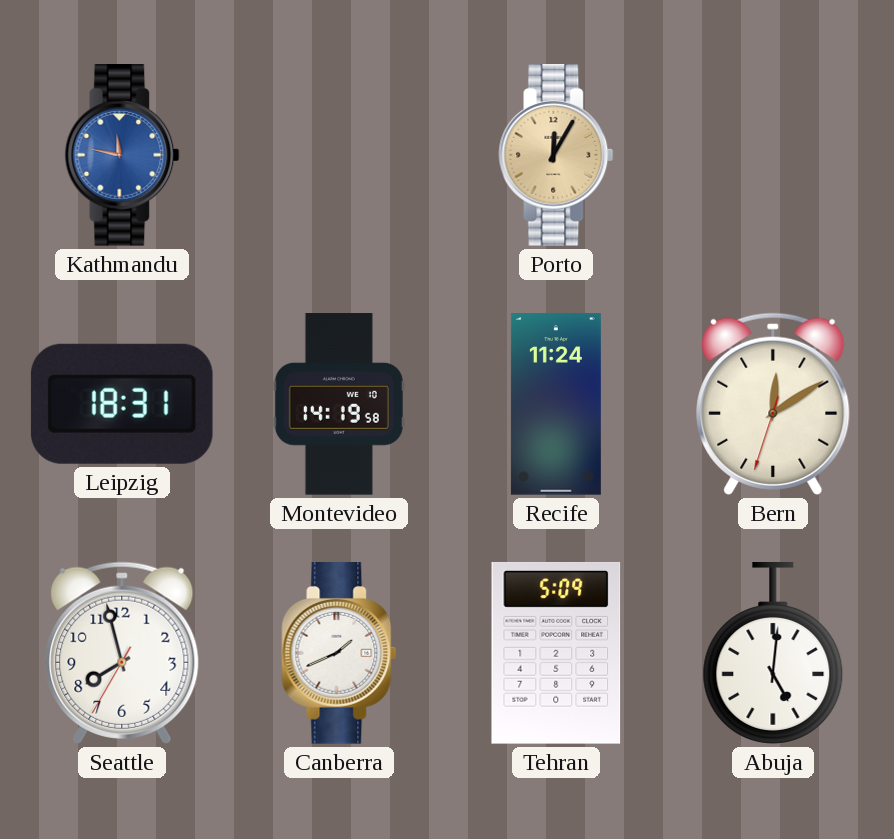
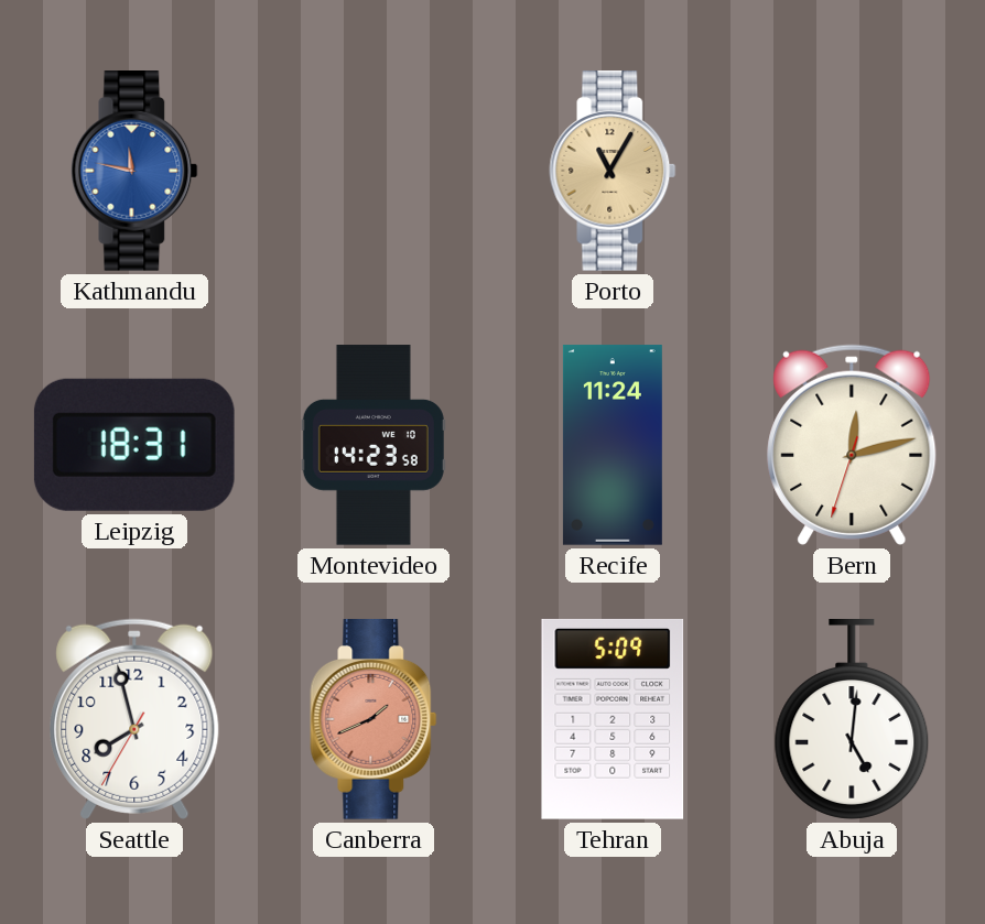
Porto: 12:05 -> 11:05
Montevideo: 14:19 -> 14:23
Bern: 12:09 -> 12:12
Canberra dial: white -> salmon
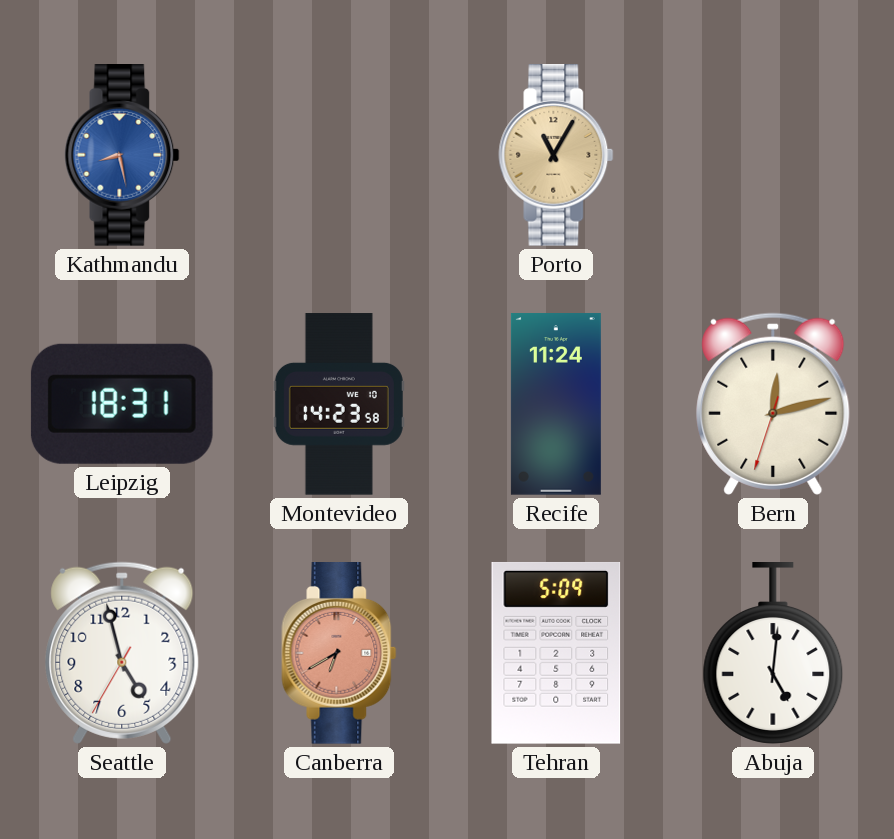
Kathmandu: 11:47 -> 8:28
Seattle: 7:57 -> 4:57
Canberra: 1:41 -> 6:40
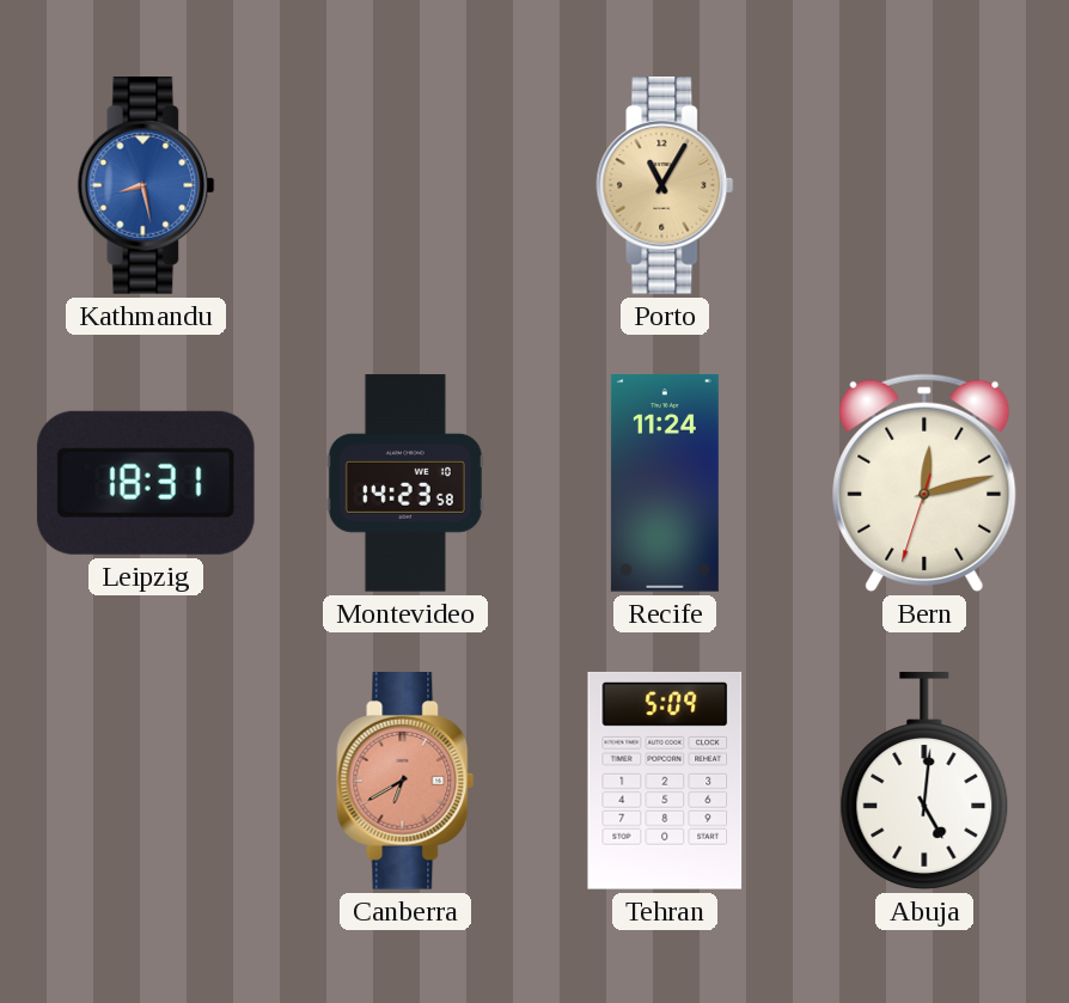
Seattle: 4:57 -> none
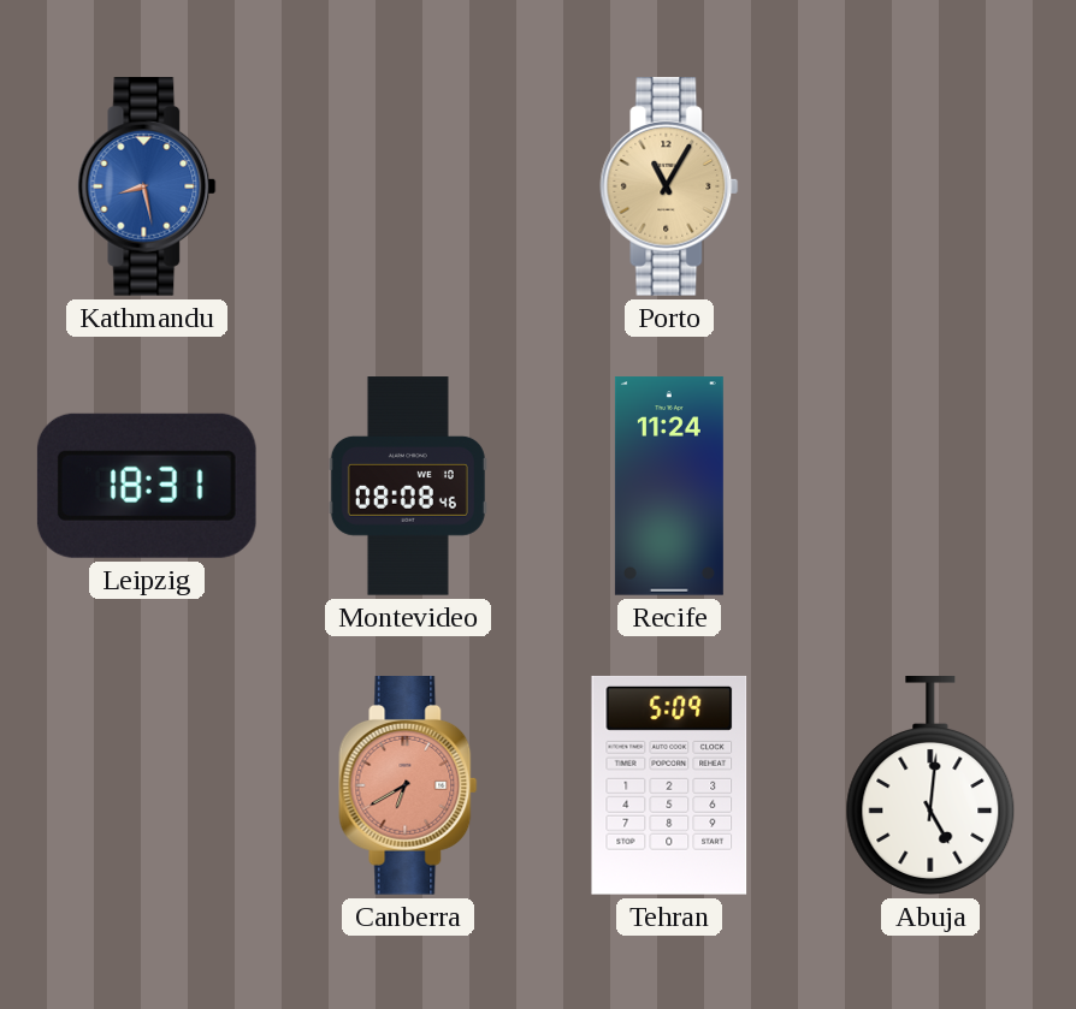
Montevideo: 14:23 -> 08:08
Bern: 12:12 -> none
